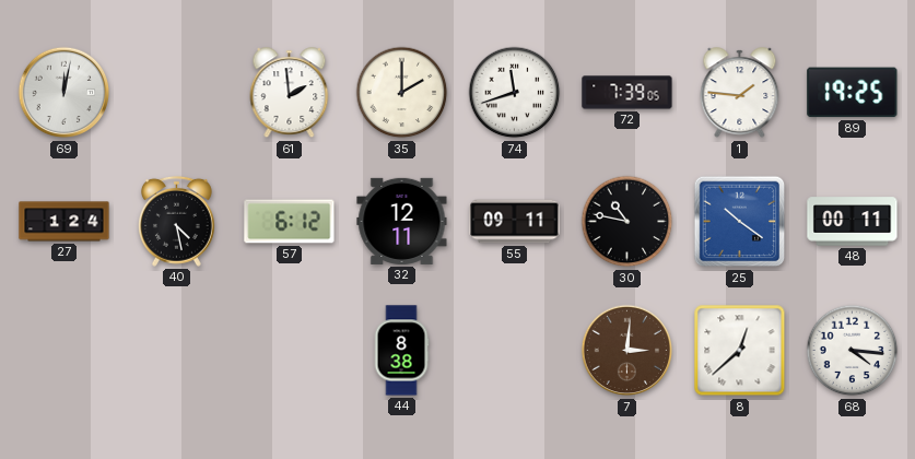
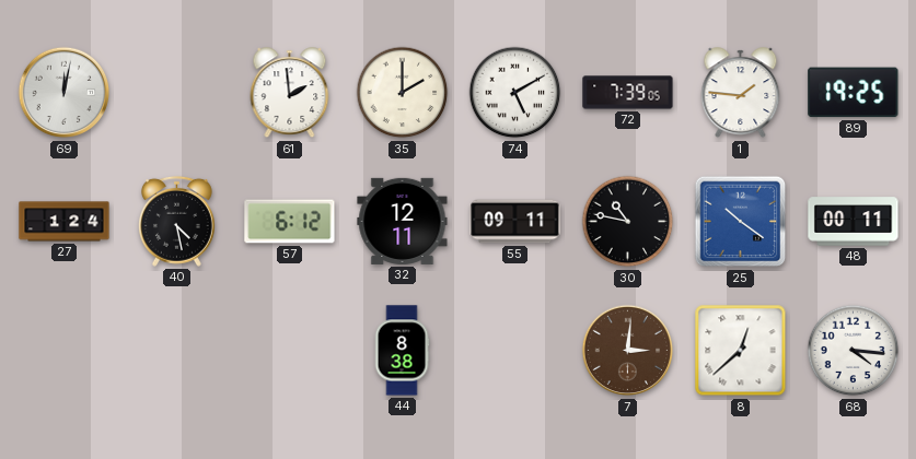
74: 11:42 -> 5:10
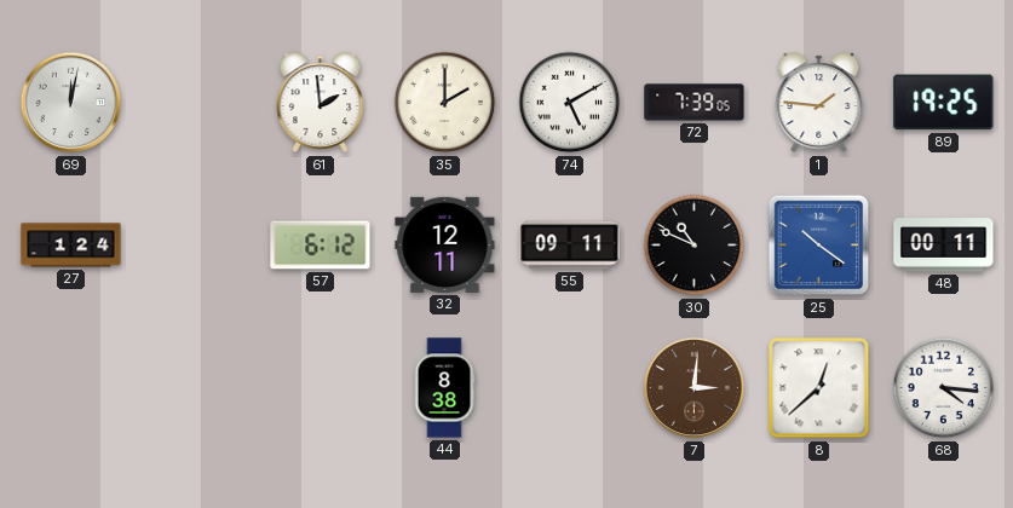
40: 4:28 -> none
30: 10:47 -> 10:49
